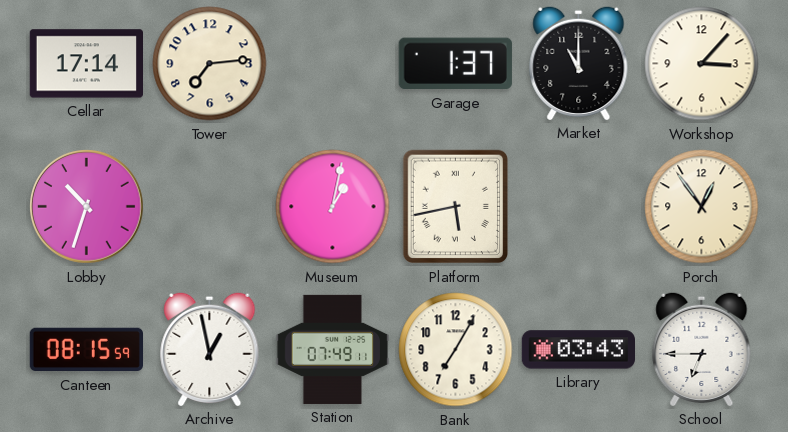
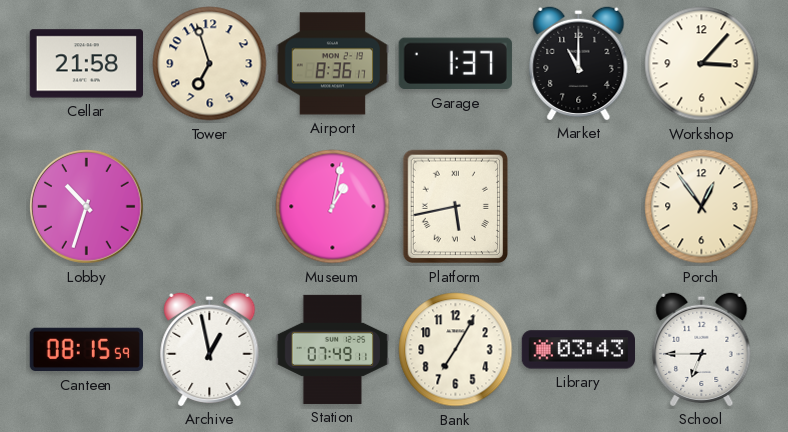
Cellar: 17:14 -> 21:58
Tower: 7:14 -> 6:57
Airport: none -> 8:36
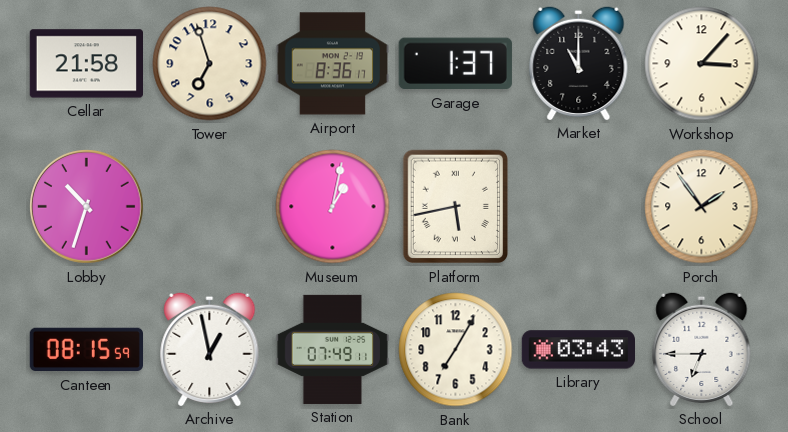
Porch: 12:54 -> 1:54
